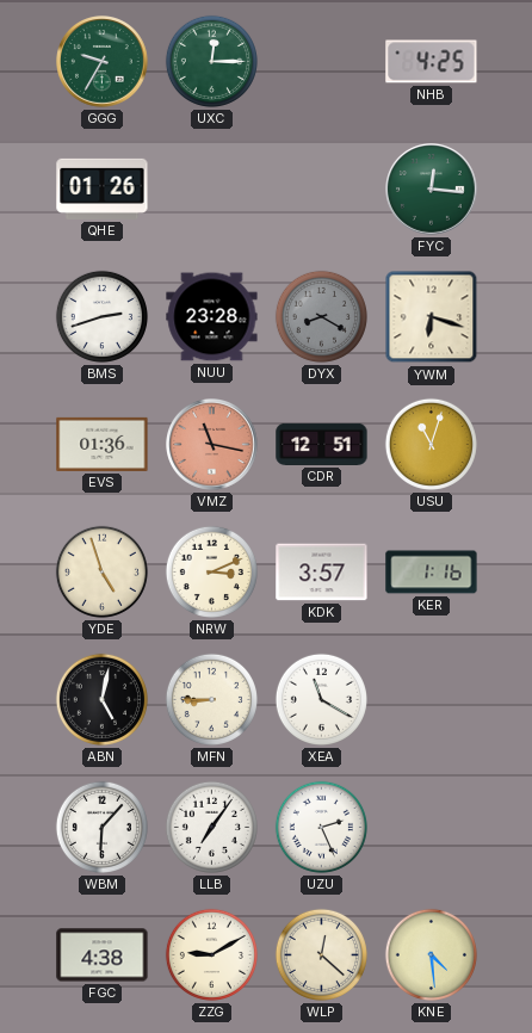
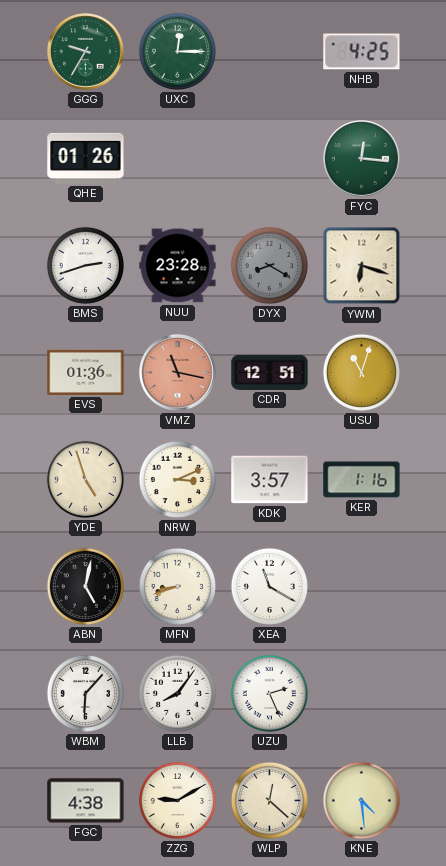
MFN: 8:45 -> 8:42
LLB: 7:06 -> 8:06
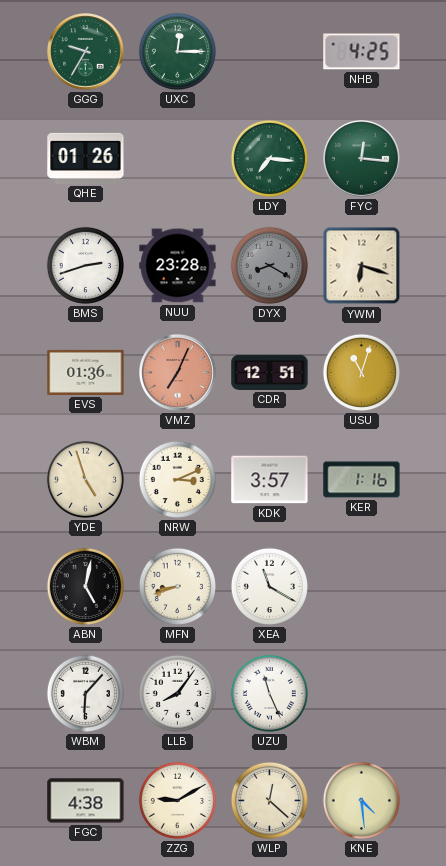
LDY: none -> 7:16
VMZ: 11:17 -> 7:04
UZU: 2:26 -> 11:26
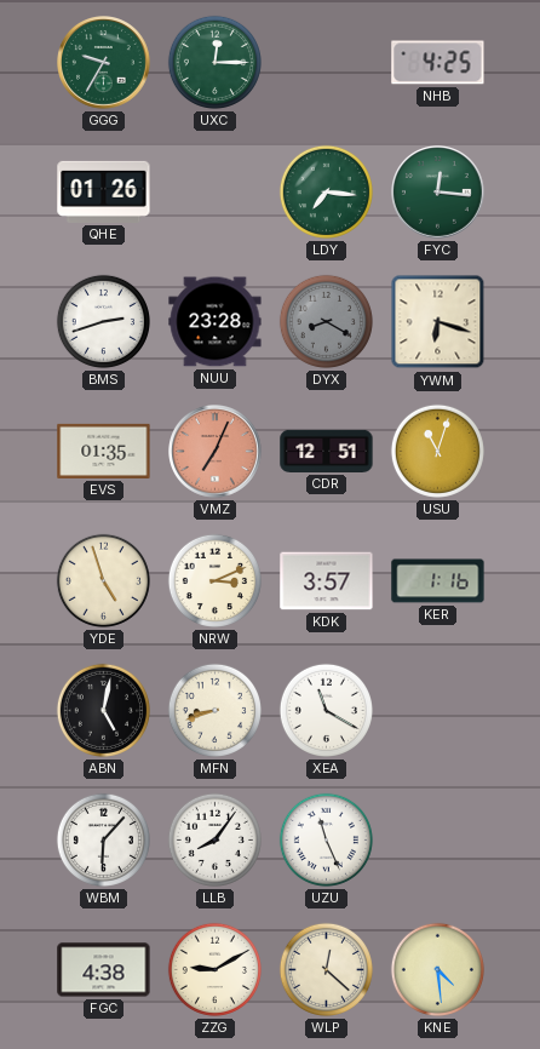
EVS: 01:36 -> 01:35
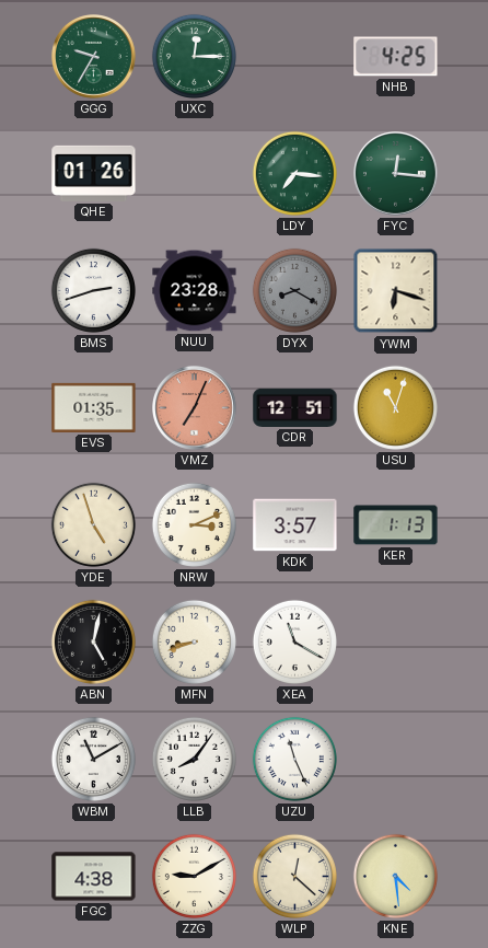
KER: 1:16 -> 1:13
WBM: 6:07 -> 11:10
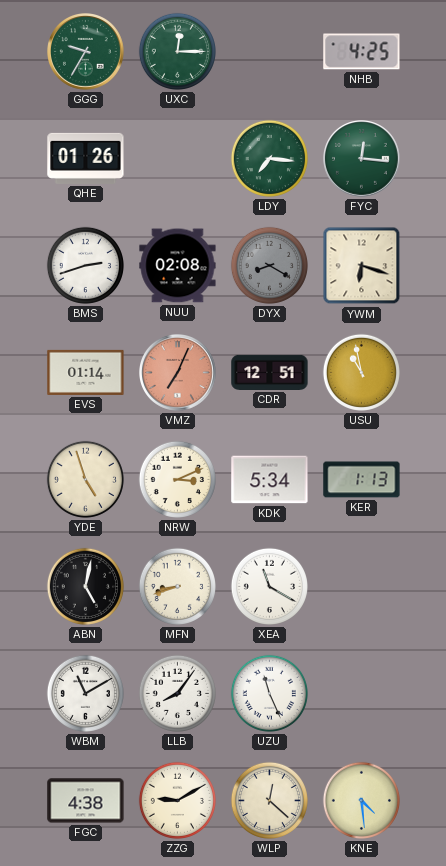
NUU: 23:28 -> 02:08
EVS: 01:35 -> 01:14
USU: 11:03 -> 10:58
KDK: 3:57 -> 5:34
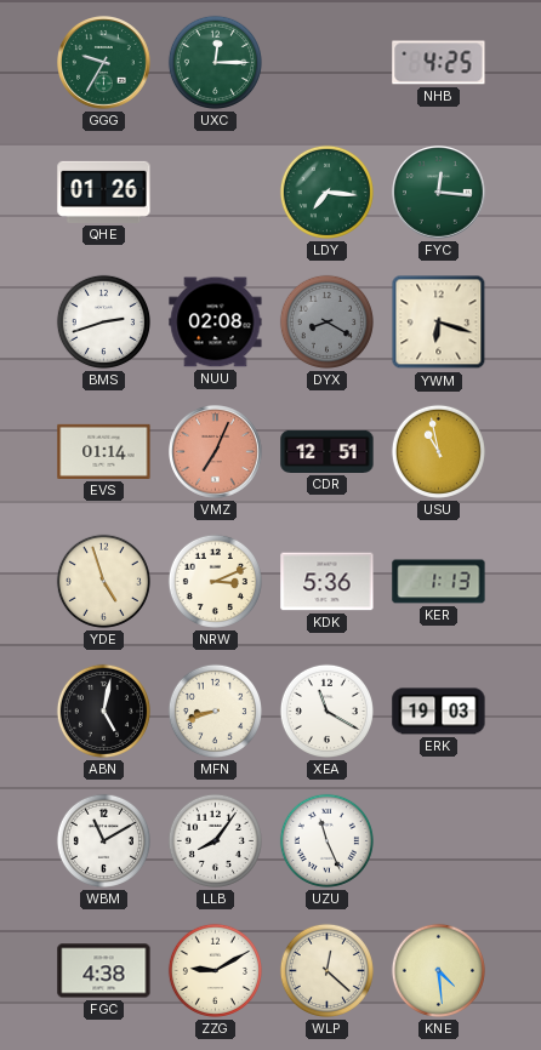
KDK: 5:34 -> 5:36
ERK: none -> 19:03
